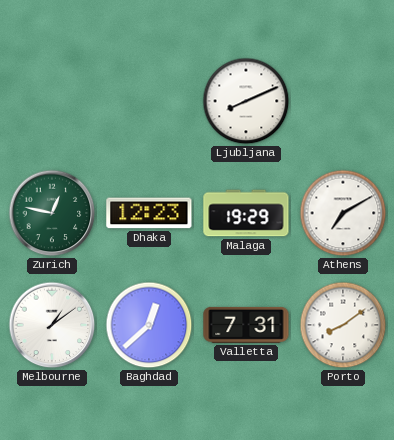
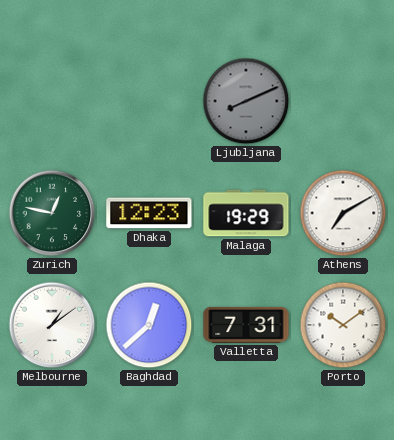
Ljubljana dial: white -> grey
Porto: 8:09 -> 10:09
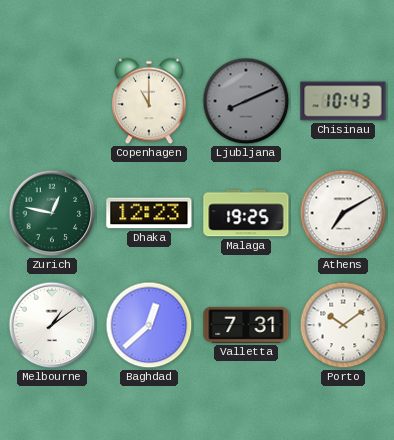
Copenhagen: none -> 11:00
Chisinau: none -> 10:43
Malaga: 19:29 -> 19:25
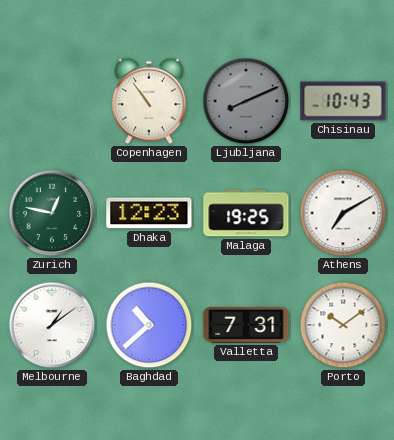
Copenhagen: 11:00 -> 10:54
Baghdad: 12:38 -> 10:38
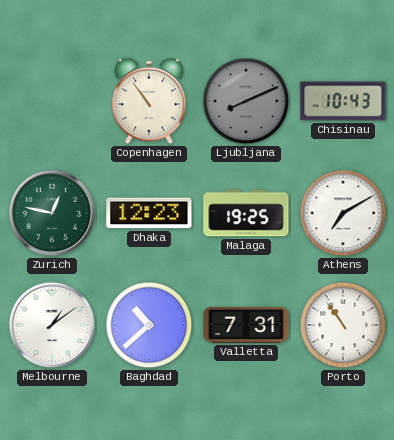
Porto: 10:09 -> 10:54
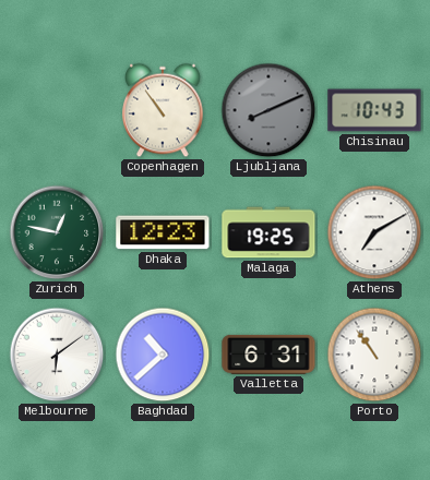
Melbourne: 1:09 -> 6:09
Valletta: 7:31 -> 6:31
